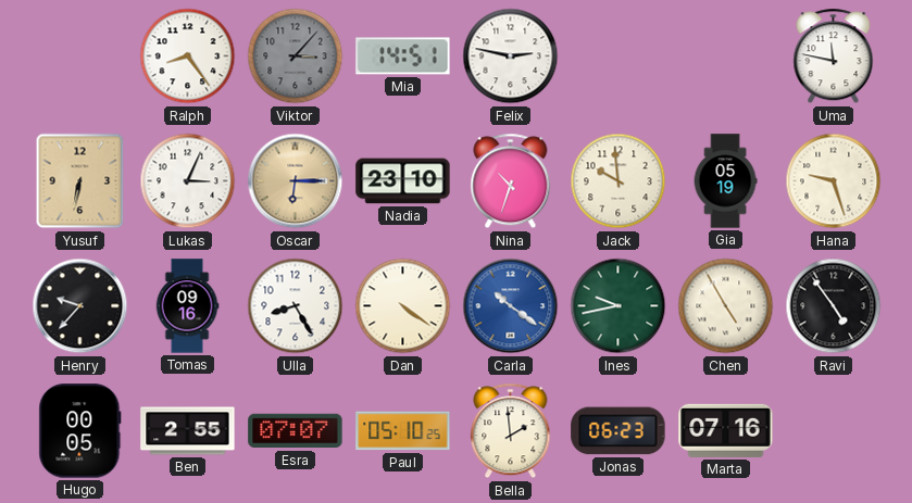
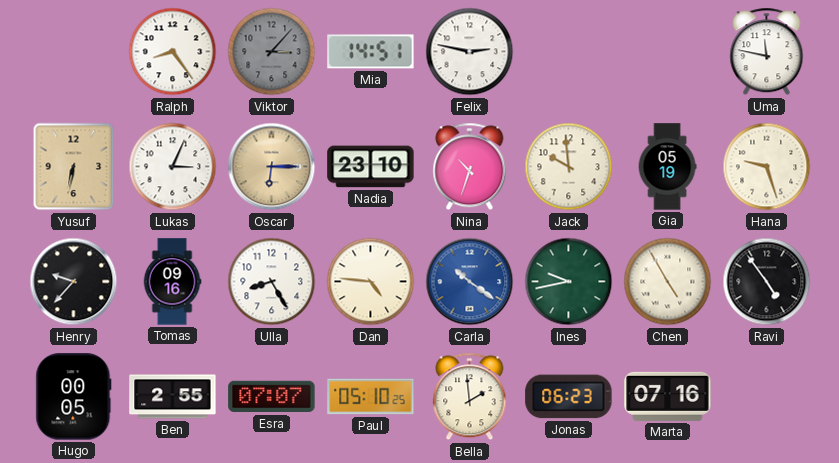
Dan: 4:21 -> 4:46
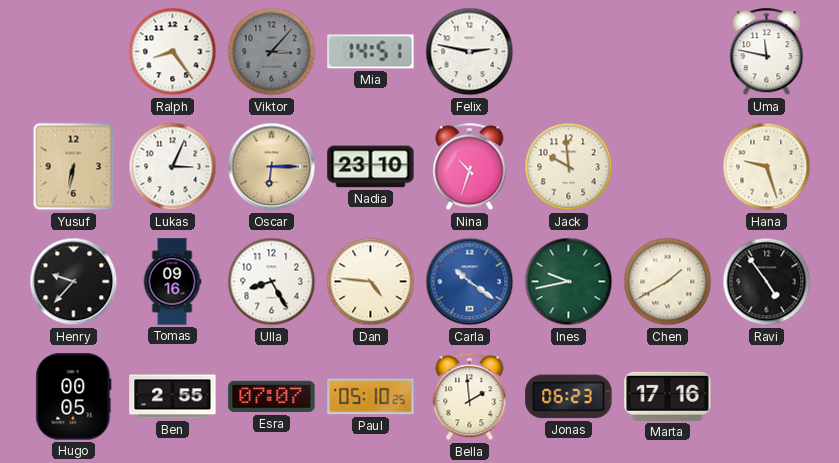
Gia: 05:19 -> none
Chen: 4:55 -> 1:40
Marta: 07:16 -> 17:16
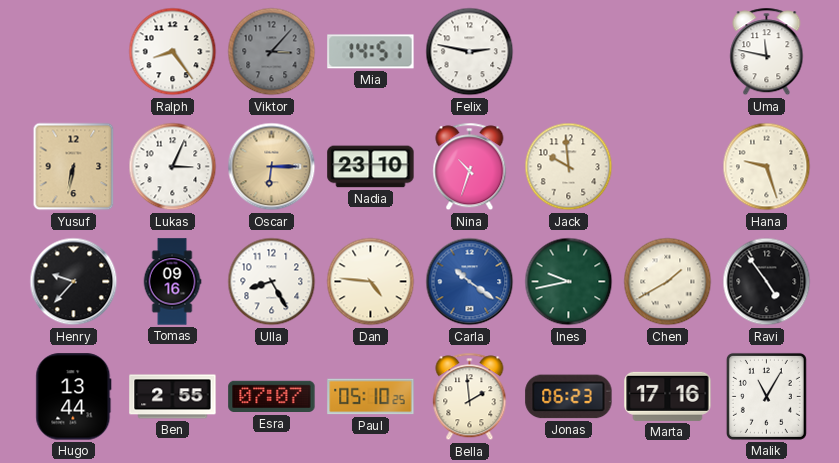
Hugo: 00:05 -> 13:44
Malik: none -> 11:05
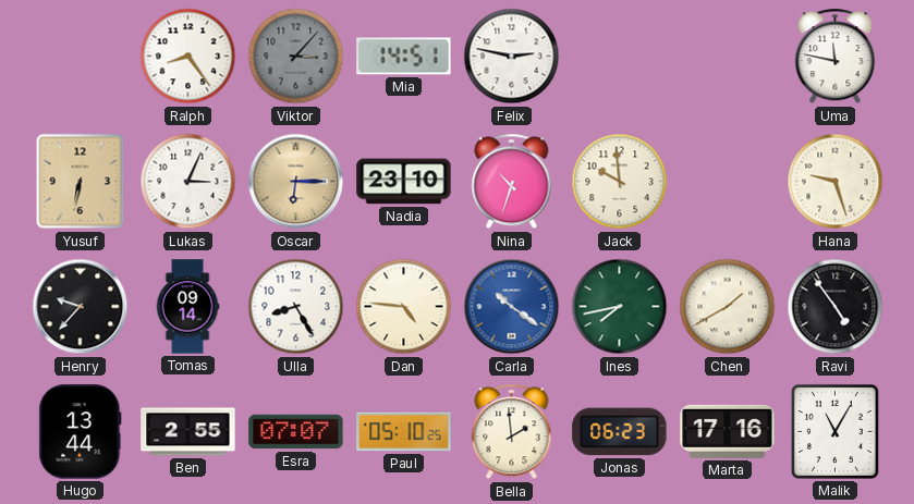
Tomas: 09:16 -> 09:14
Ines: 9:43 -> 7:43
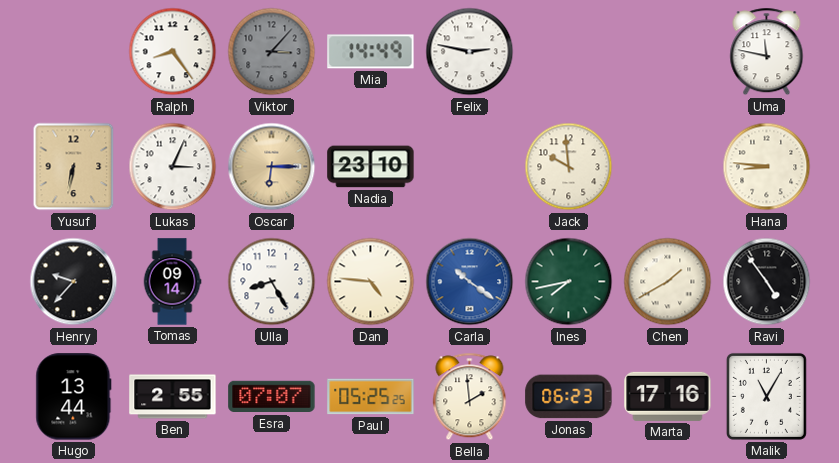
Mia: 14:51 -> 14:49
Nina: 10:33 -> none
Hana: 9:27 -> 8:46
Paul: 05:10 -> 05:25
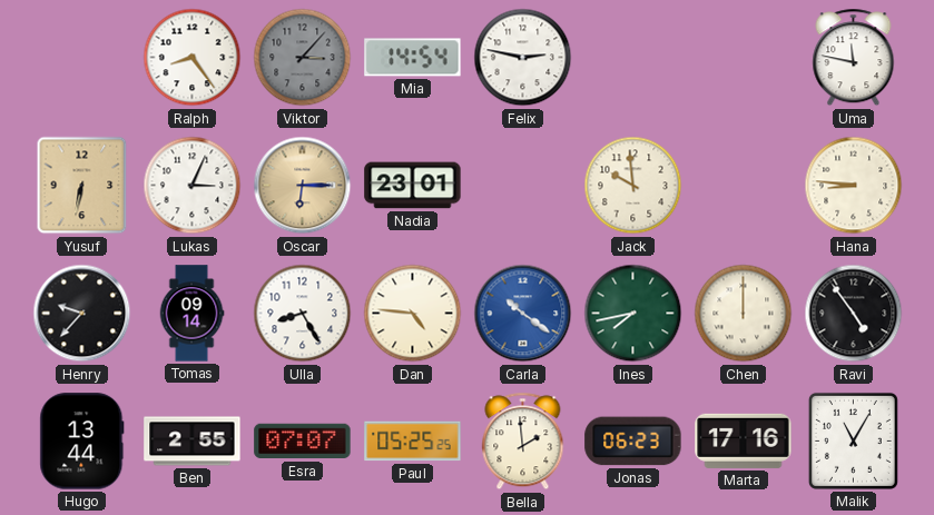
Mia: 14:49 -> 14:54
Nadia: 23:10 -> 23:01
Chen: 1:40 -> 12:00
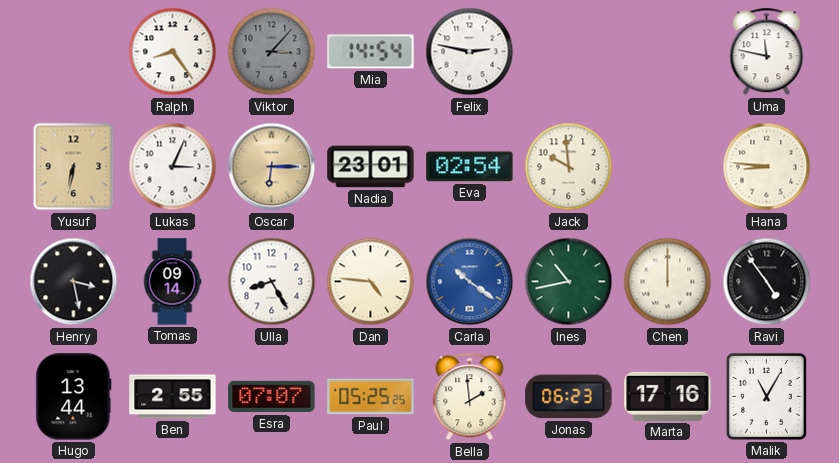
Eva: none -> 02:54
Henry: 9:37 -> 3:28
Ines: 7:43 -> 10:43
